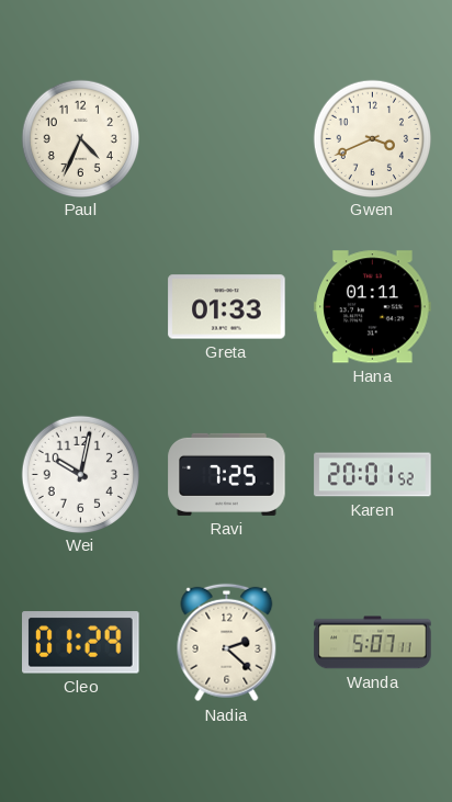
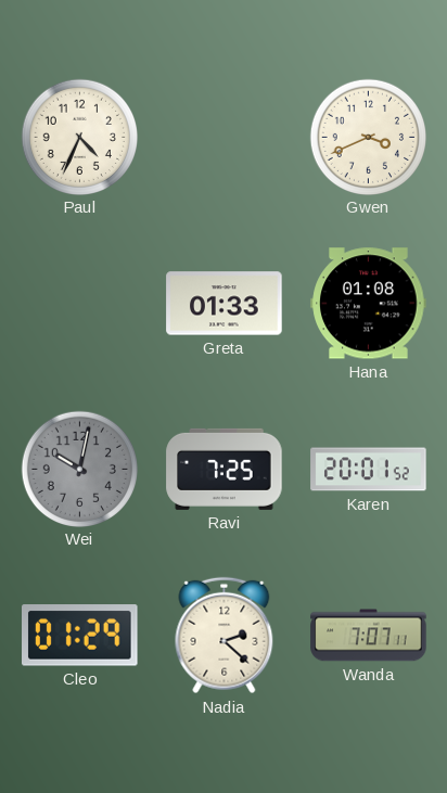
Hana: 01:11 -> 01:08
Wei dial: white -> grey
Wanda: 5:07 -> 7:07
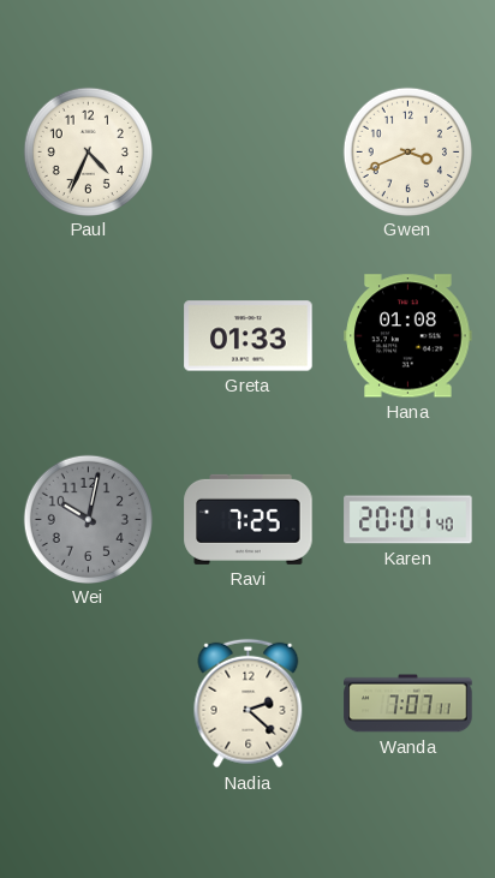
Karen: 20:01:52 -> 20:01:40
Cleo: 01:29 -> none
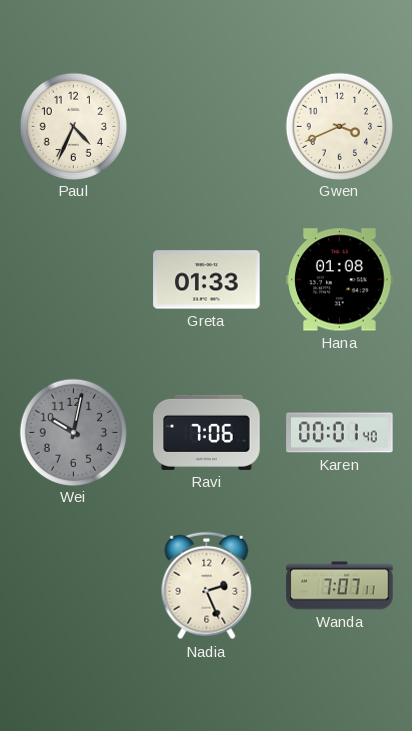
Ravi: 7:25 -> 7:06
Karen: 20:01 -> 00:01
Nadia: 2:22 -> 2:26
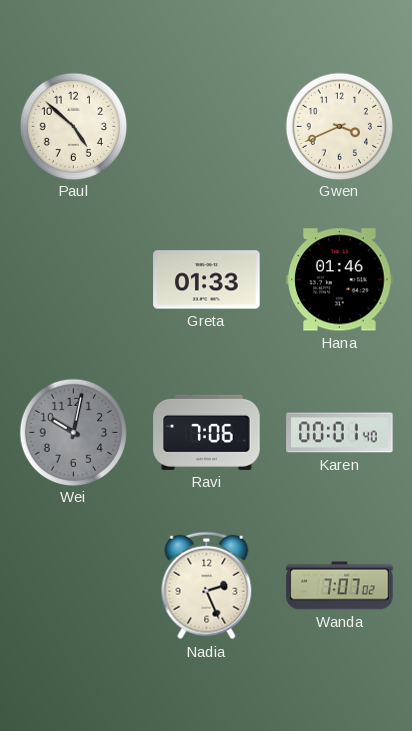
Paul: 4:34 -> 4:52
Hana: 01:08 -> 01:46
Wanda: 7:07:11 -> 7:07:02
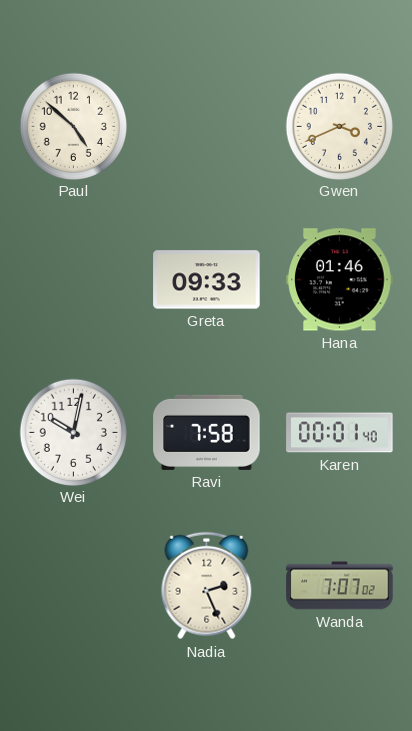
Greta: 01:33 -> 09:33
Wei dial: grey -> white
Ravi: 7:06 -> 7:58
